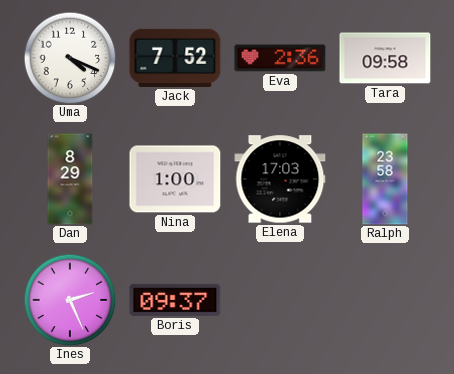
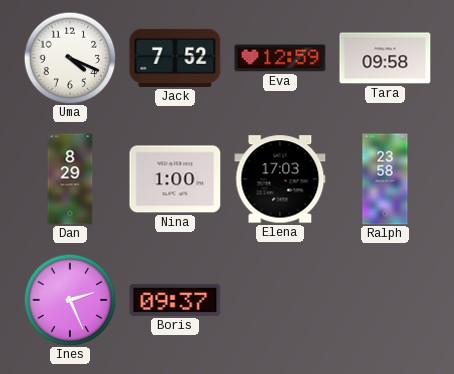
Eva: 2:36 -> 12:59
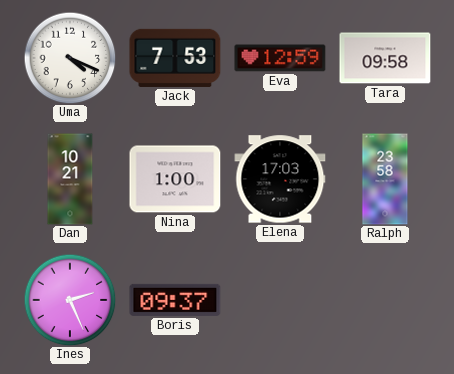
Jack: 7:52 -> 7:53
Dan: 8:29 -> 10:21
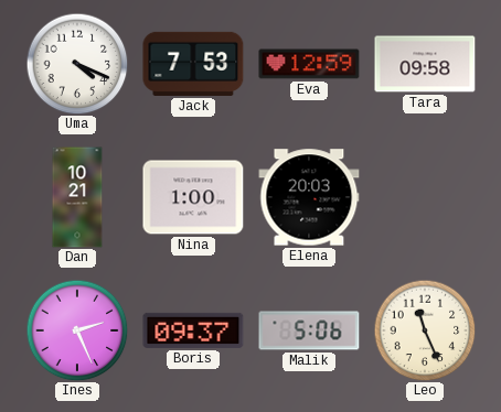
Elena: 17:03 -> 20:03
Ralph: 23:58 -> none
Malik: none -> 5:06
Leo: none -> 11:26
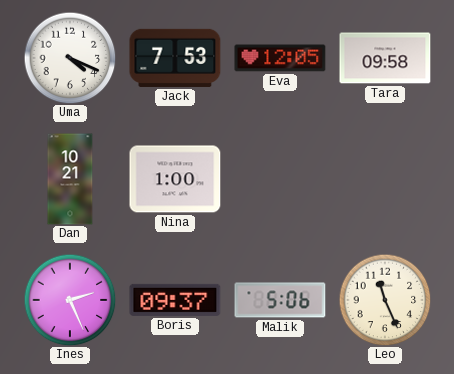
Eva: 12:59 -> 12:05
Elena: 20:03 -> none
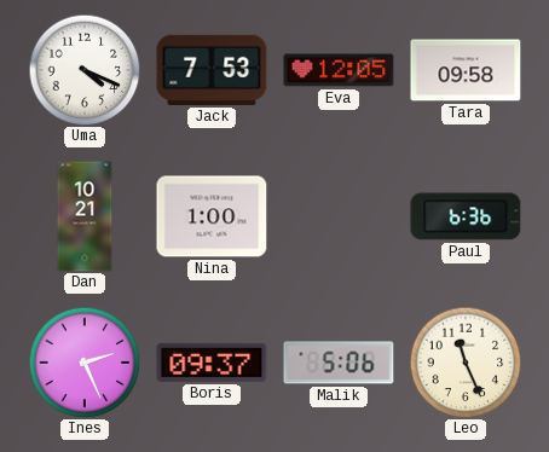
Paul: none -> 6:36
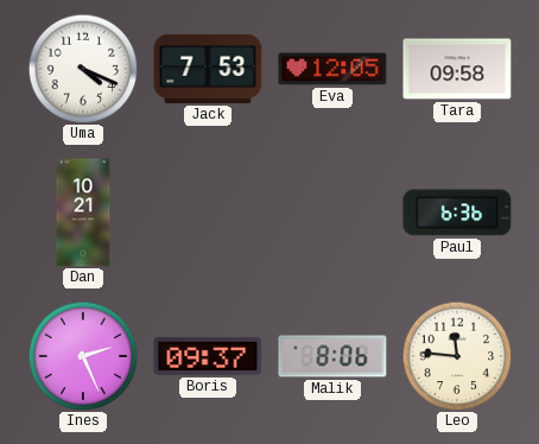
Nina: 1:00 -> none
Malik: 5:06 -> 8:06
Leo: 11:26 -> 11:46
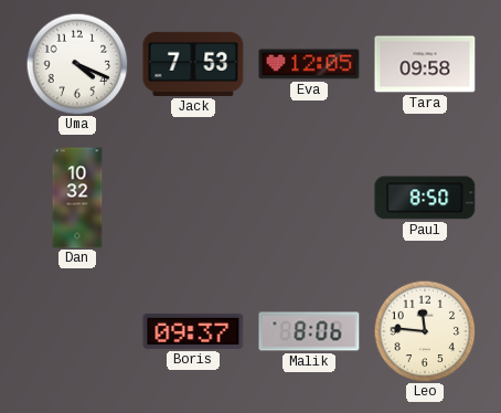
Dan: 10:21 -> 10:32
Paul: 6:36 -> 8:50
Ines: 2:26 -> none
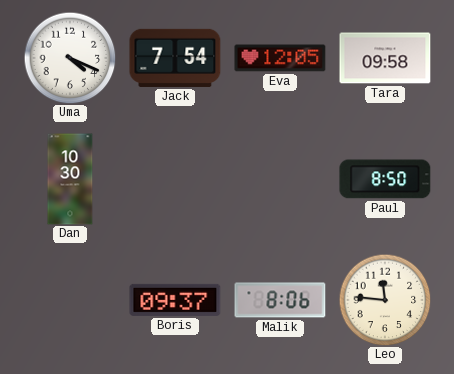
Jack: 7:53 -> 7:54
Dan: 10:32 -> 10:30
